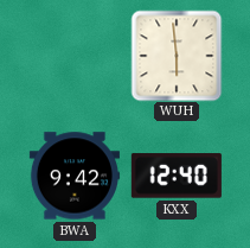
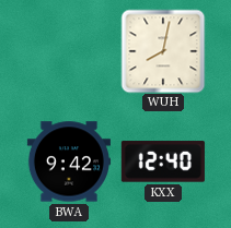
WUH: 5:59 -> 8:02
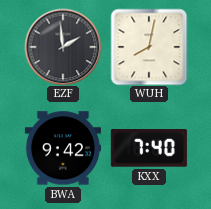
EZF: none -> 1:59
KXX: 12:40 -> 7:40
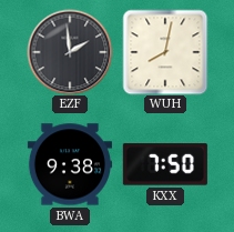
BWA: 9:42 -> 9:38
KXX: 7:40 -> 7:50
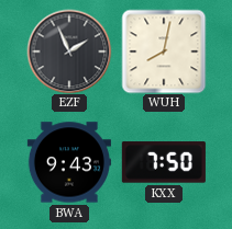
EZF: 1:59 -> 1:56
BWA: 9:38 -> 9:43
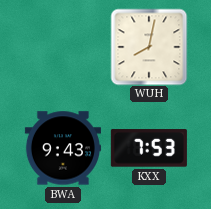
EZF: 1:56 -> none
KXX: 7:50 -> 7:53
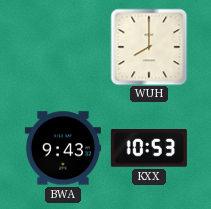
WUH: 8:02 -> 8:00
KXX: 7:53 -> 10:53
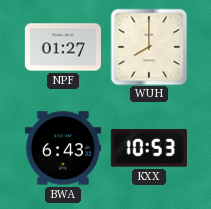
NPF: none -> 01:27
BWA: 9:43 -> 6:43
